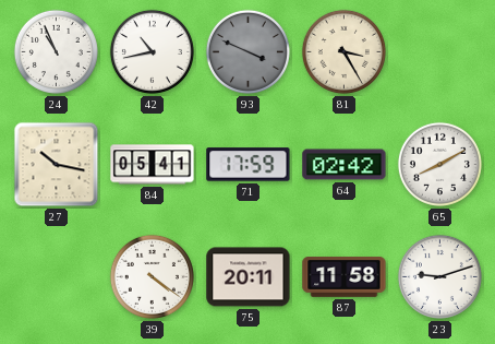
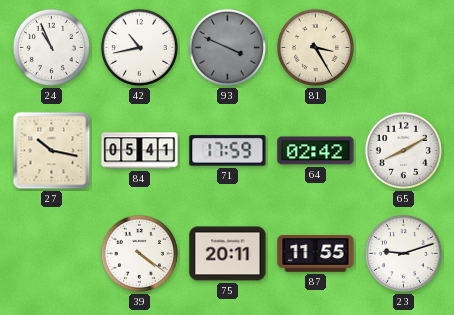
87: 11:58 -> 11:55
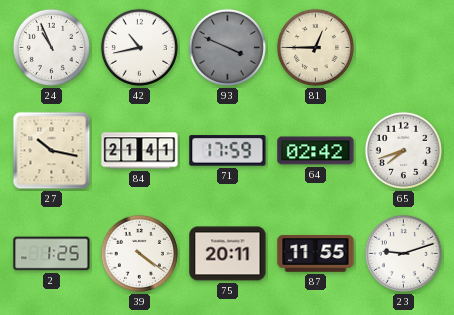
81: 3:25 -> 12:45
84: 05:41 -> 21:41
65: 8:10 -> 7:42
2: none -> 1:25
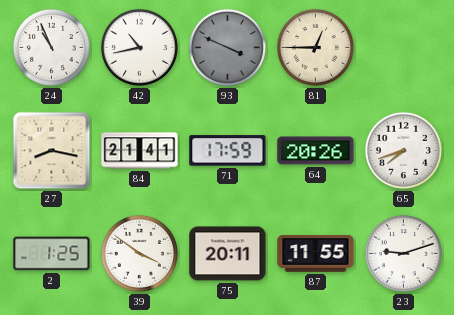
27: 10:17 -> 8:17
64: 02:42 -> 20:26
39: 4:21 -> 3:51
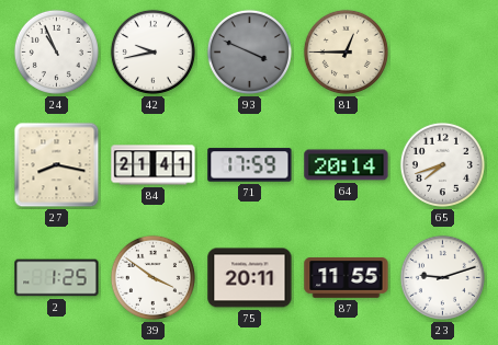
42: 10:43 -> 9:43
64: 20:26 -> 20:14
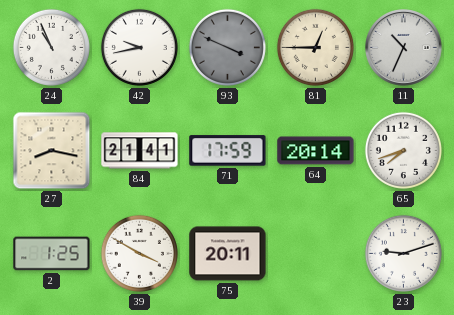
11: none -> 10:34
39: 3:51 -> 3:50
87: 11:55 -> none
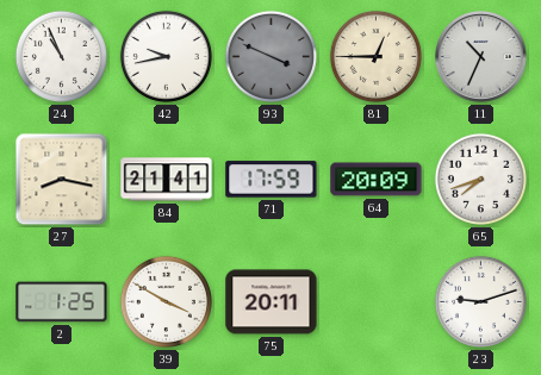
64: 20:14 -> 20:09
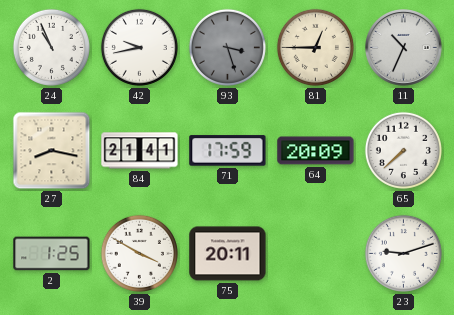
93: 3:49 -> 3:27
65: 7:42 -> 7:38
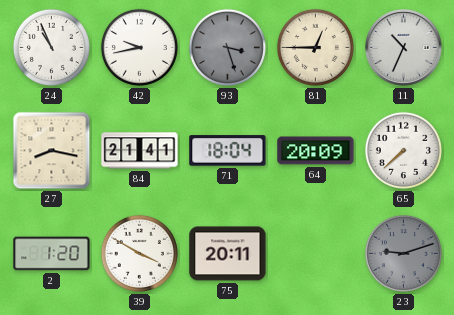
71: 17:59 -> 18:04
2: 1:25 -> 1:20
23 dial: white -> grey
